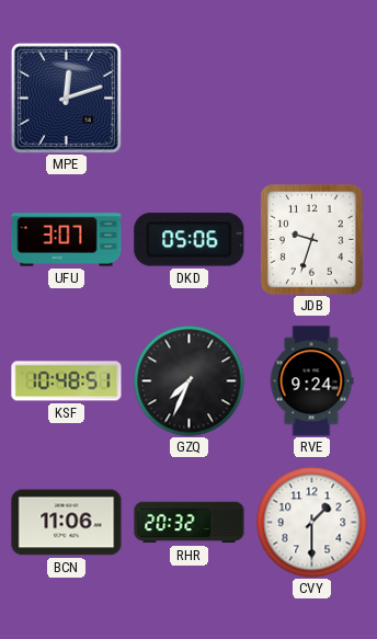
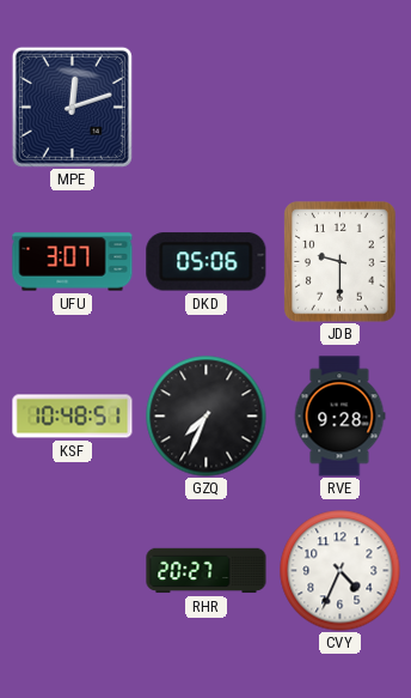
JDB: 9:33 -> 9:30
RVE: 9:24 -> 9:28
BCN: 11:06 -> none
RHR: 20:32 -> 20:27
CVY: 1:30 -> 4:34
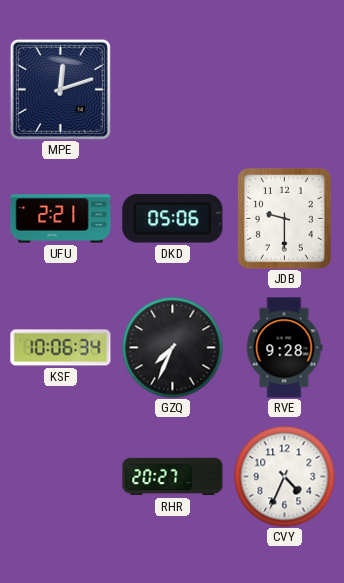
UFU: 3:07 -> 2:21
KSF: 10:48 -> 10:06
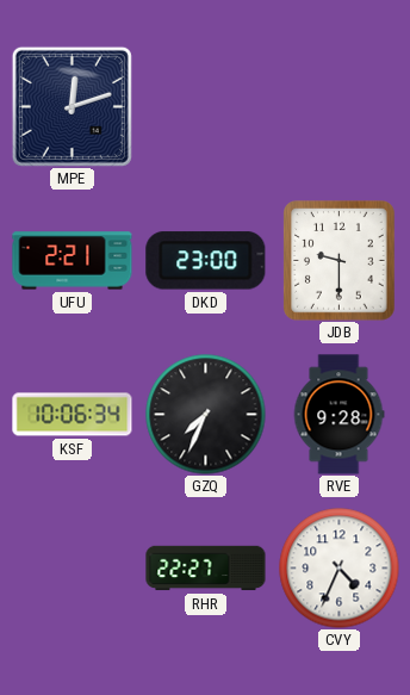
DKD: 05:06 -> 23:00
RHR: 20:27 -> 22:27
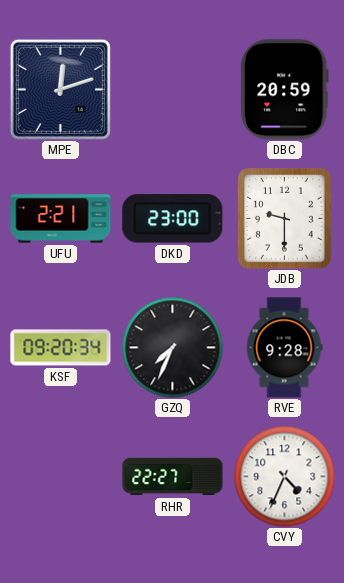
DBC: none -> 20:59
KSF: 10:06 -> 09:20
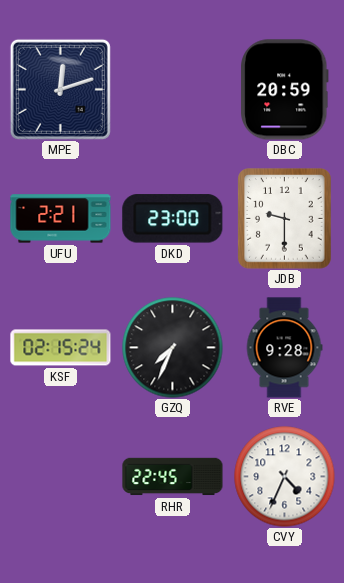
KSF: 09:20 -> 02:15
RHR: 22:27 -> 22:45
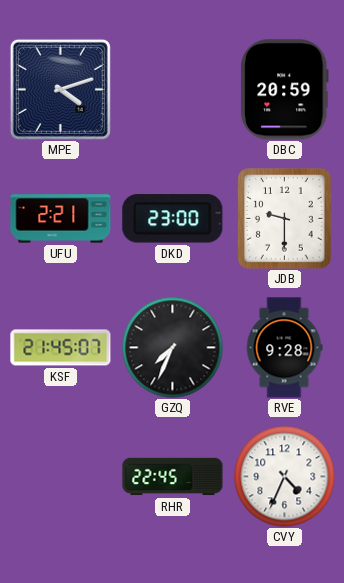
MPE: 12:12 -> 4:12
KSF: 02:15 -> 21:45
